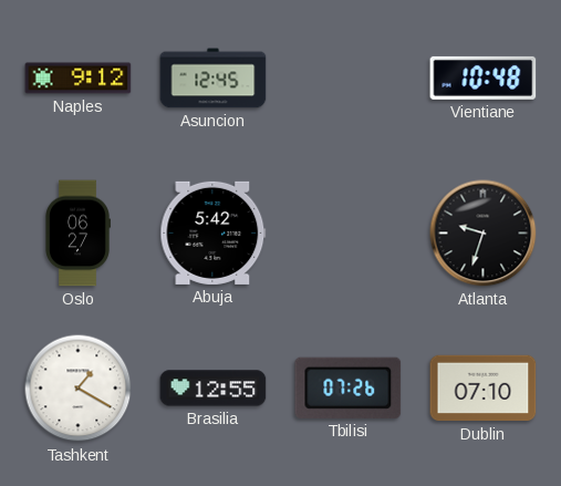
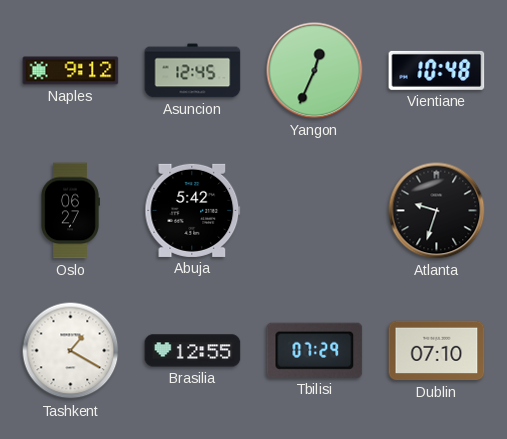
Yangon: none -> 12:34
Tbilisi: 07:26 -> 07:29
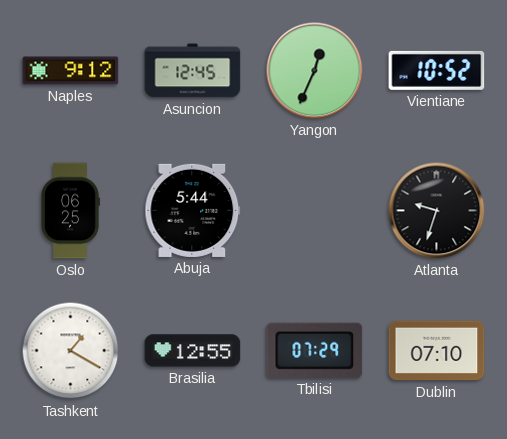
Vientiane: 10:48 -> 10:52
Oslo: 06:27 -> 06:25
Abuja: 5:42 -> 5:44
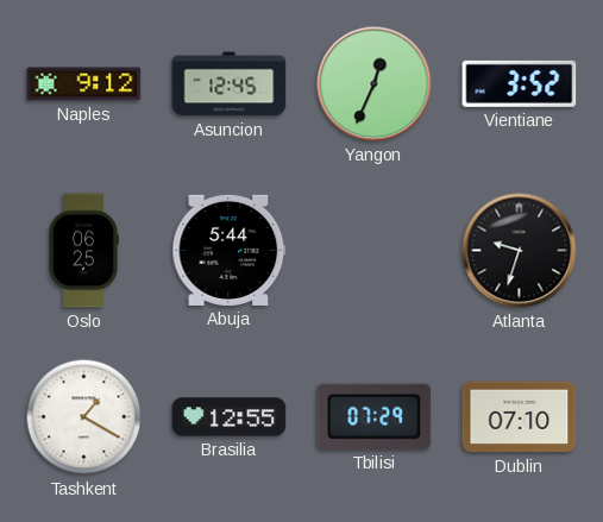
Vientiane: 10:52 -> 3:52
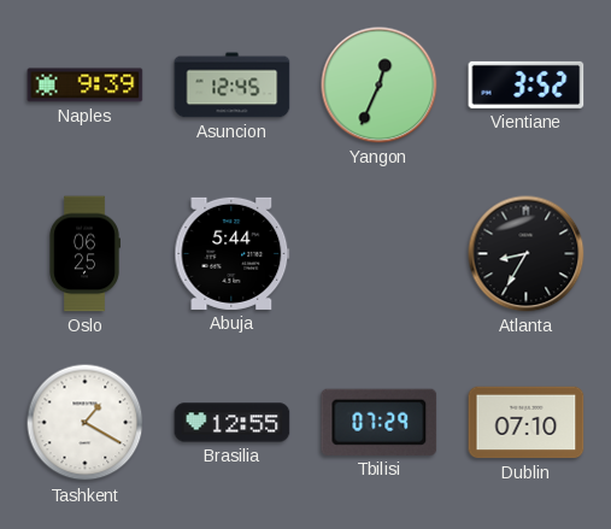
Naples: 9:12 -> 9:39
Atlanta: 9:33 -> 8:35
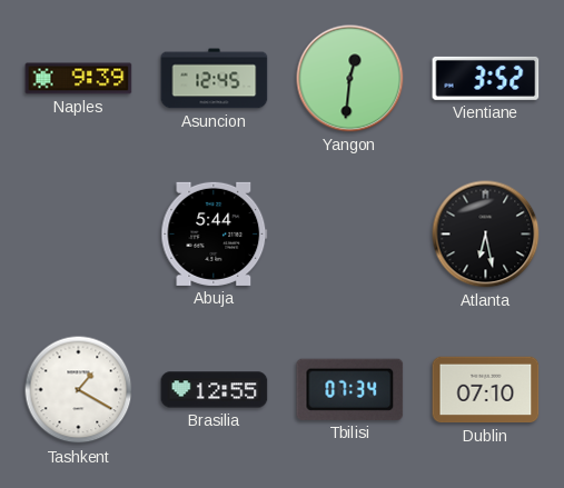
Yangon: 12:34 -> 12:31
Oslo: 06:25 -> none
Atlanta: 8:35 -> 6:28
Tbilisi: 07:29 -> 07:34
